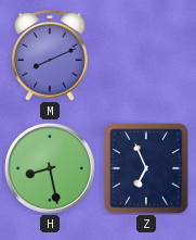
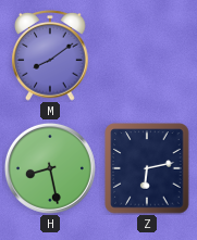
M: 8:11 -> 8:09
Z: 6:56 -> 6:13
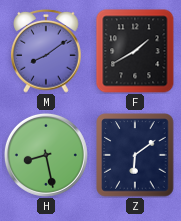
F: none -> 1:40
Z: 6:13 -> 6:09
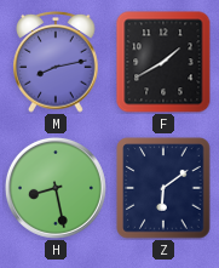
M: 8:09 -> 8:13
